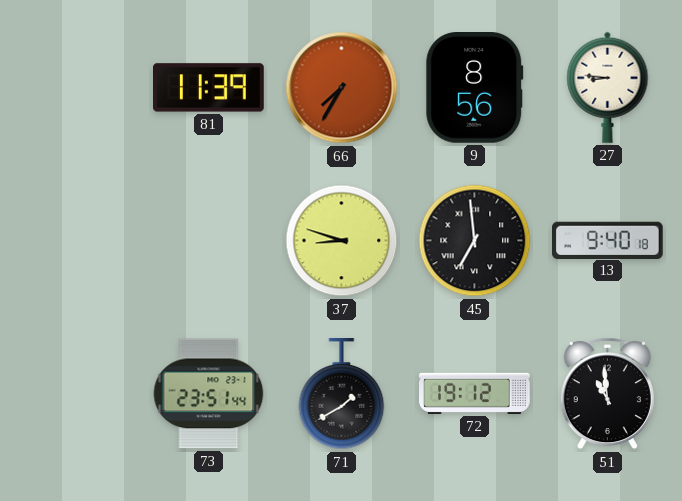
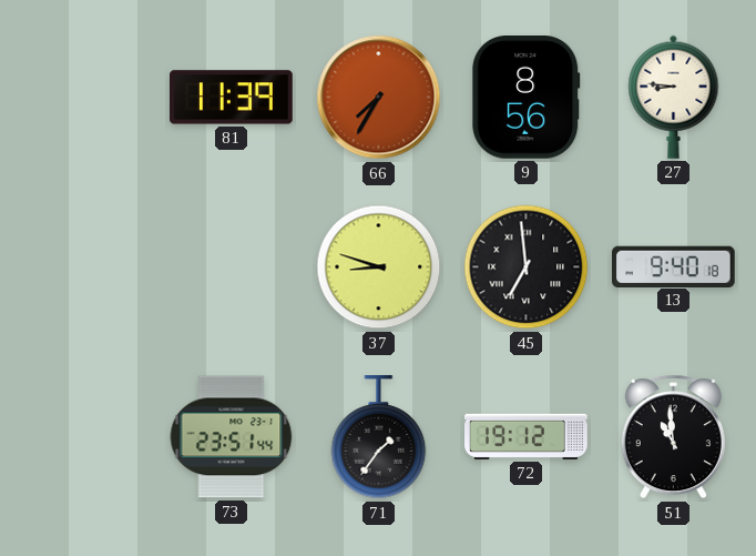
71: 1:40 -> 1:36
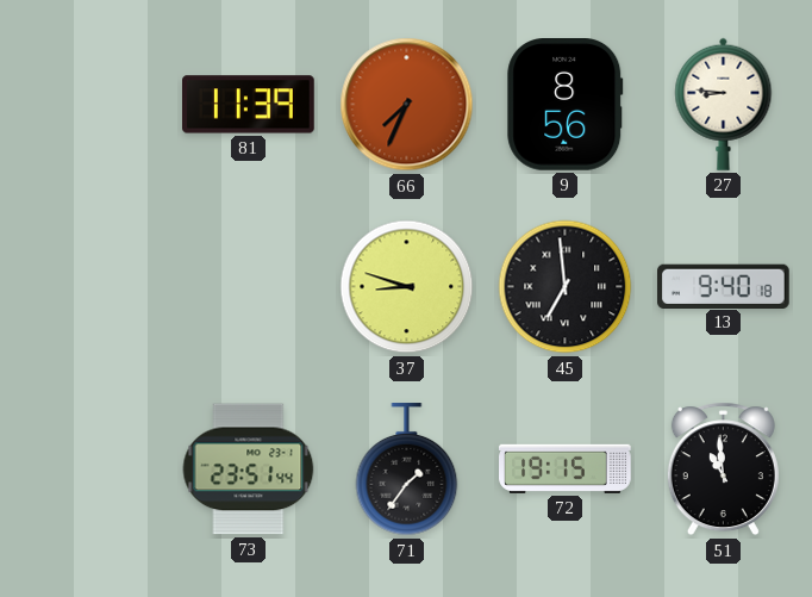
66: 7:35 -> 7:34
72: 19:12 -> 19:15
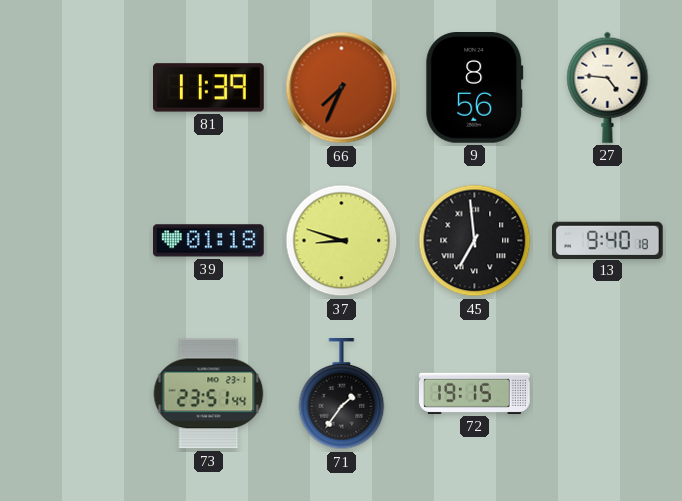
27: 8:46 -> 4:46
39: none -> 01:18
51: 10:59 -> none
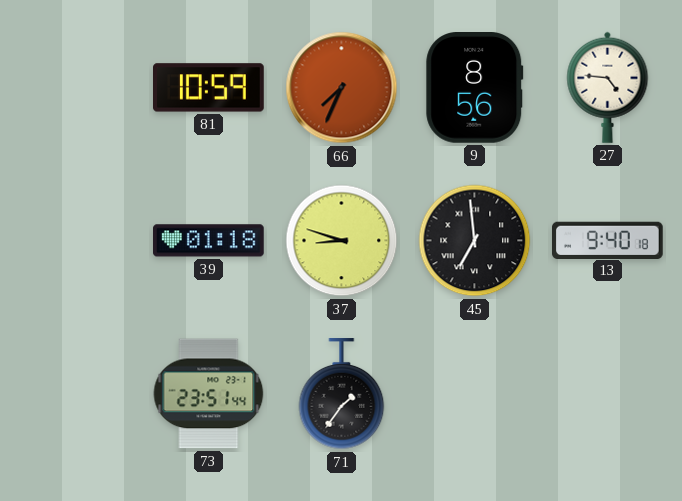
81: 11:39 -> 10:59
72: 19:15 -> none
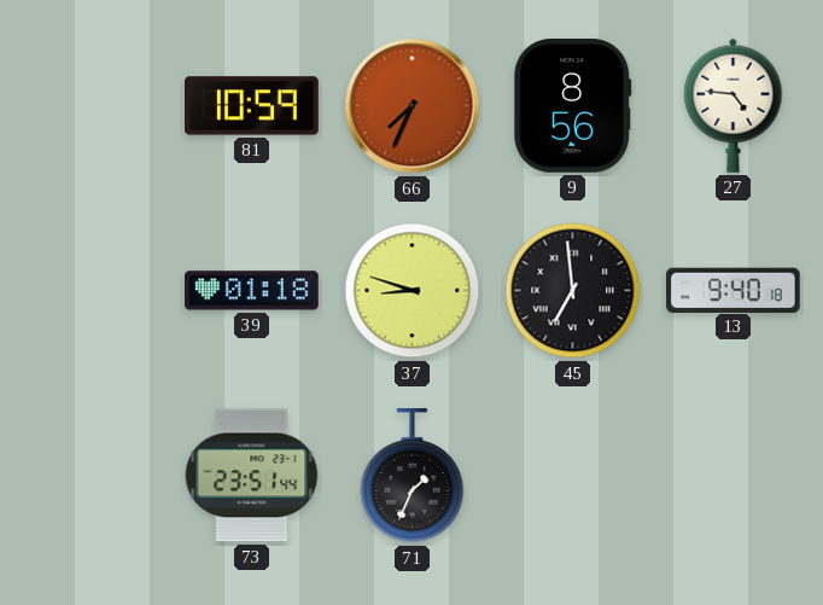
71: 1:36 -> 1:34
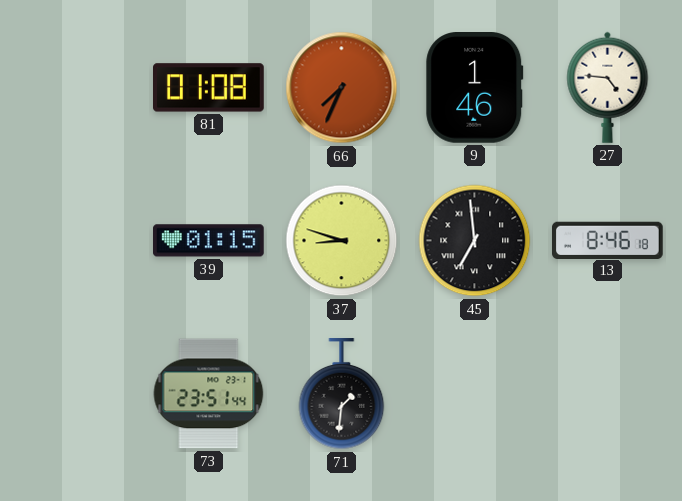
81: 10:59 -> 01:08
9: 8:56 -> 1:46
39: 01:18 -> 01:15
13: 9:40 -> 8:46
71: 1:34 -> 1:31
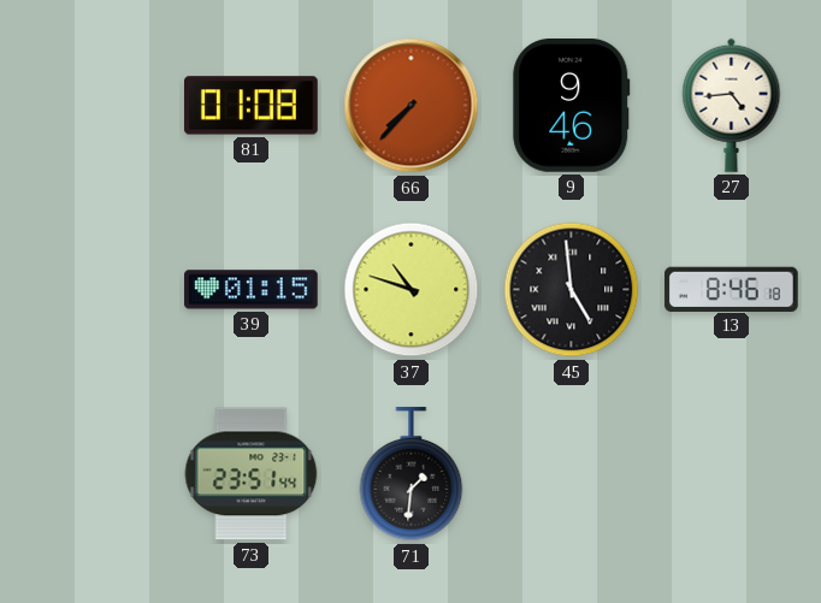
66: 7:34 -> 7:37
9: 1:46 -> 9:46
27: 4:46 -> 4:44
37: 8:48 -> 10:48
45: 6:59 -> 4:59
